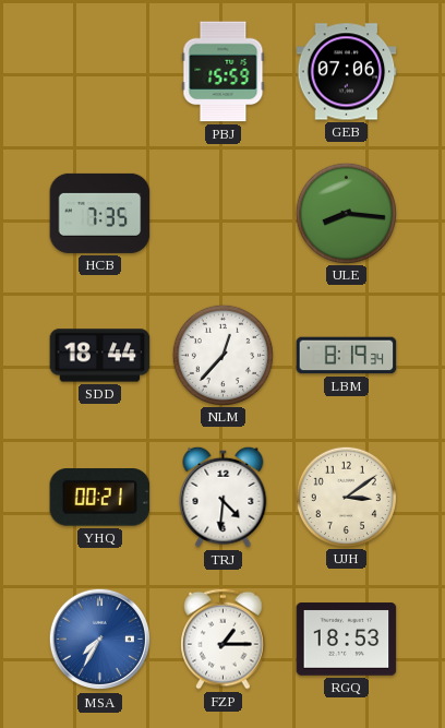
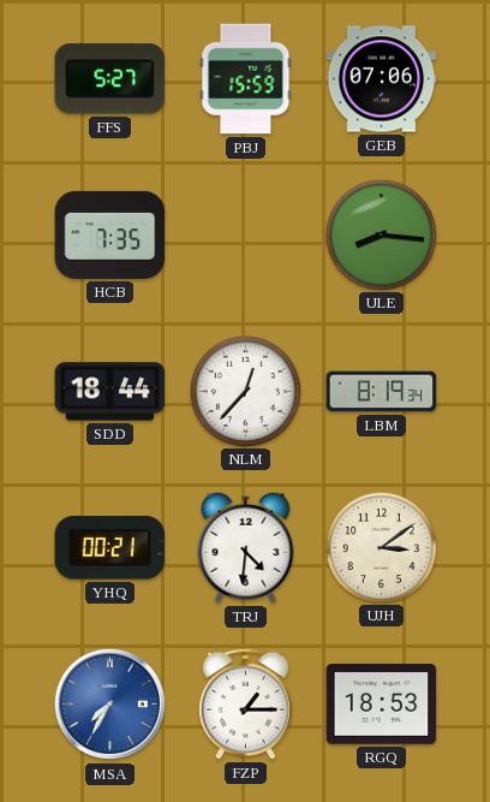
FFS: none -> 5:27
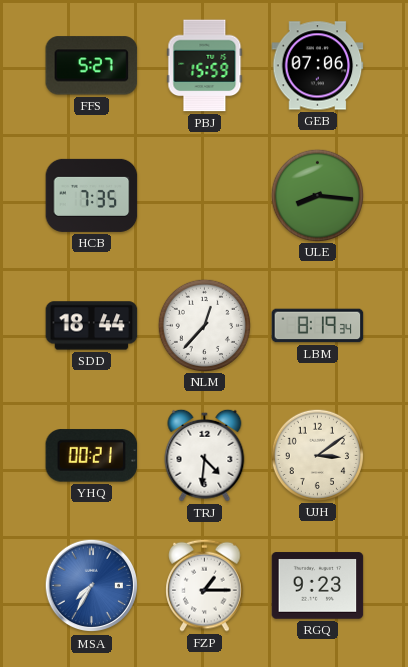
RGQ: 18:53 -> 9:23
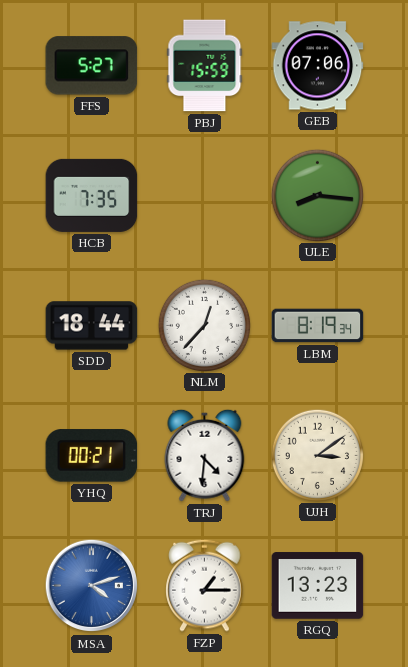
MSA: 7:35 -> 4:12
RGQ: 9:23 -> 13:23
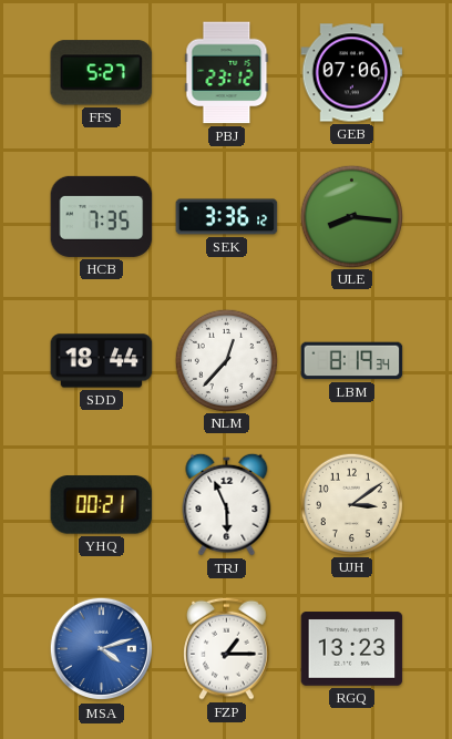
PBJ: 15:59 -> 23:12
SEK: none -> 3:36
TRJ: 4:31 -> 5:56
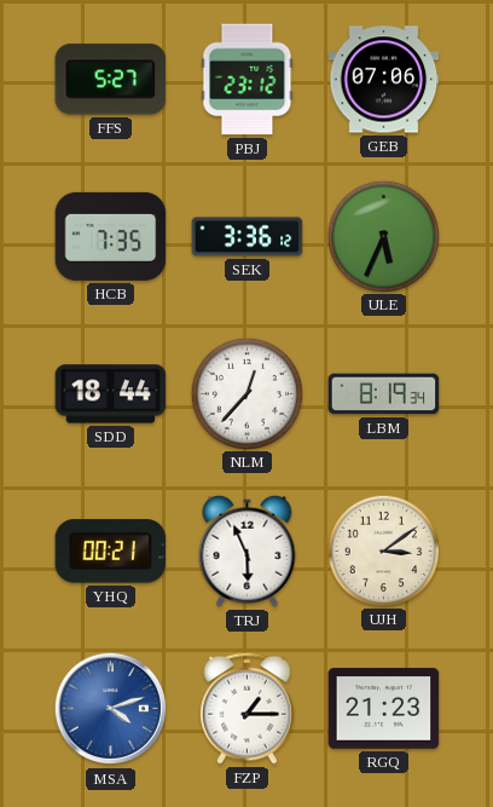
ULE: 8:16 -> 5:34
RGQ: 13:23 -> 21:23
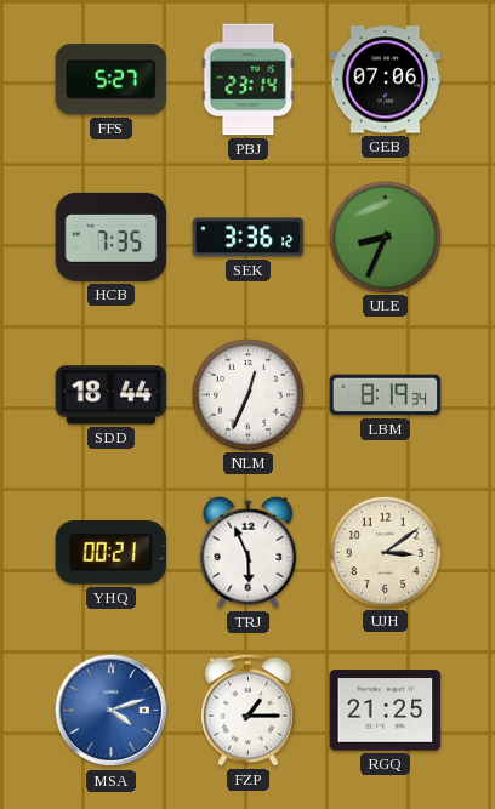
PBJ: 23:12 -> 23:14
ULE: 5:34 -> 8:34
NLM: 12:37 -> 12:34
RGQ: 21:23 -> 21:25
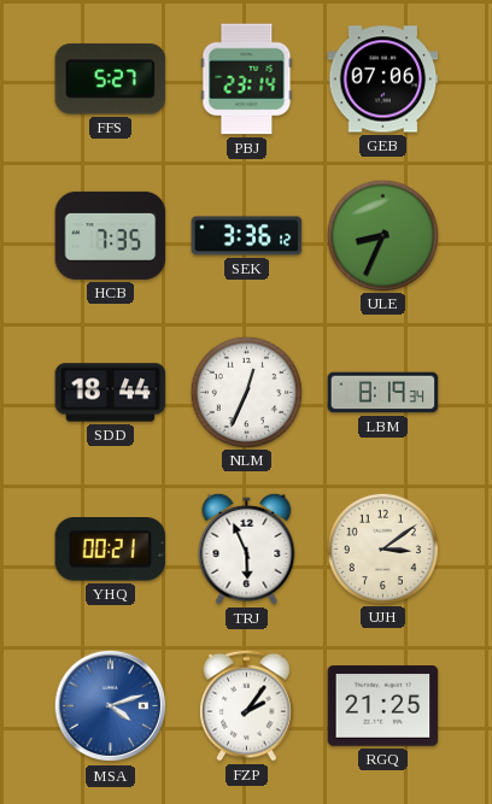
FZP: 1:15 -> 2:06
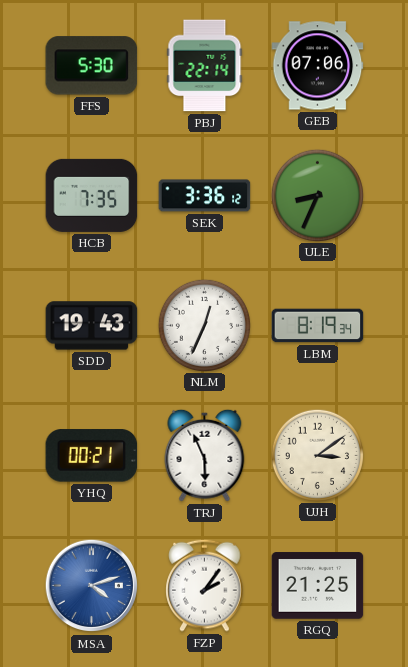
FFS: 5:27 -> 5:30
PBJ: 23:14 -> 22:14
SDD: 18:44 -> 19:43
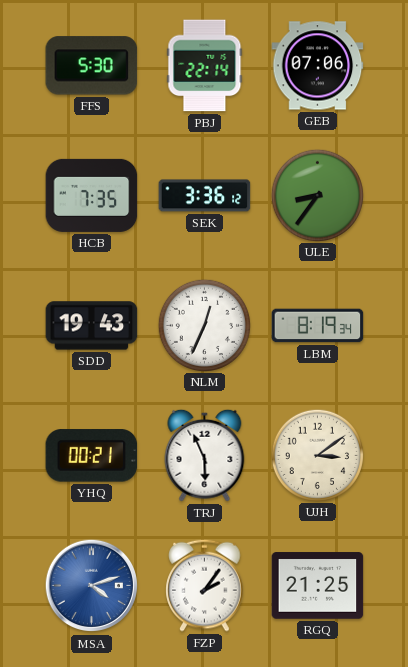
ULE: 8:34 -> 8:36
